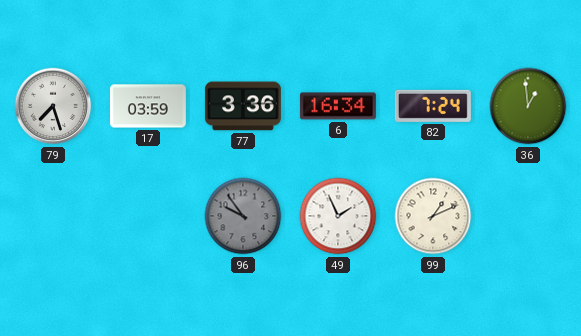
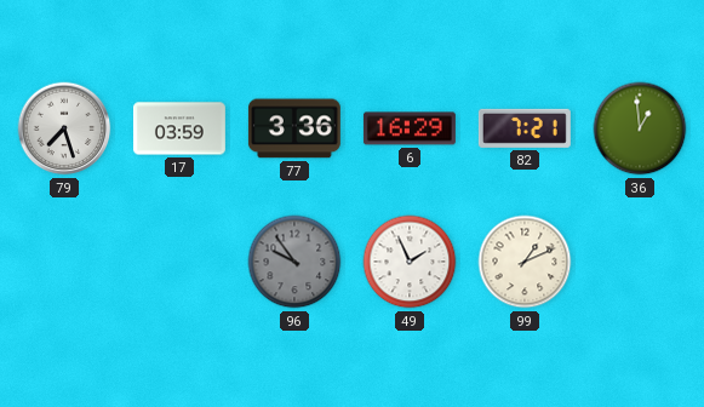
6: 16:34 -> 16:29
82: 7:24 -> 7:21
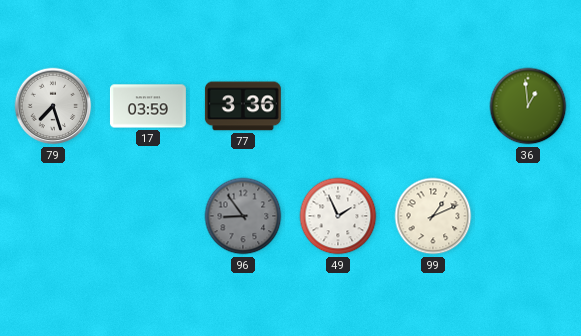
6: 16:29 -> none
82: 7:21 -> none
96: 9:54 -> 8:54
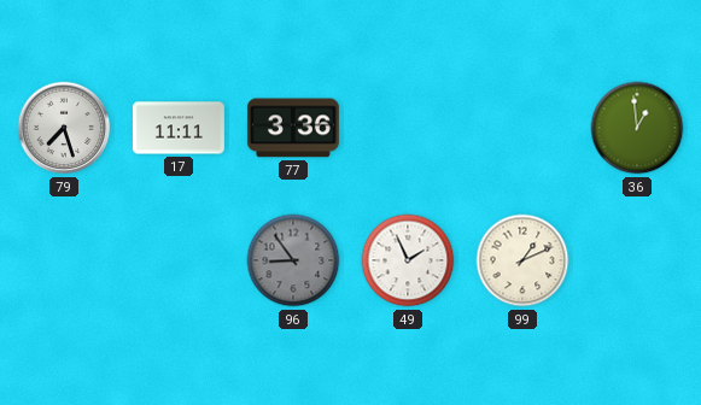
17: 03:59 -> 11:11
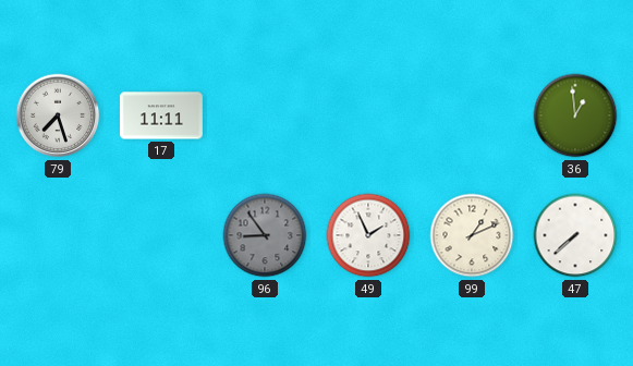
77: 3:36 -> none
47: none -> 7:38
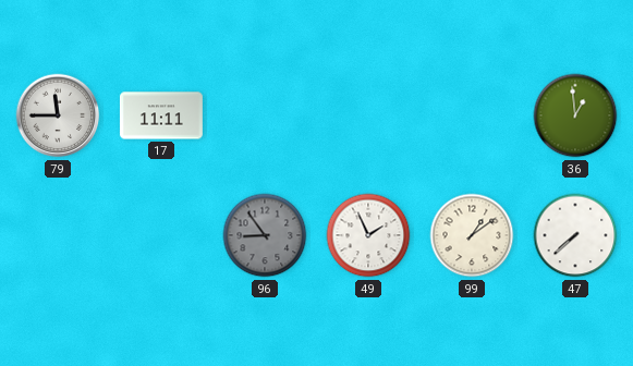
79: 7:27 -> 11:45
99: 1:11 -> 1:09
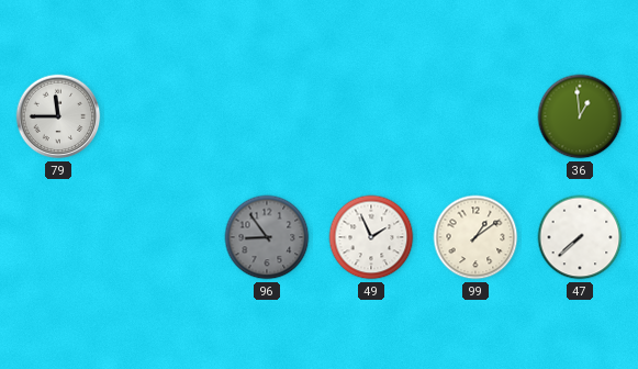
17: 11:11 -> none
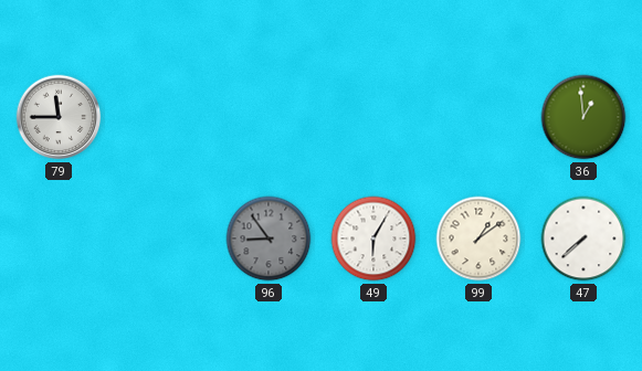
49: 1:56 -> 6:05
